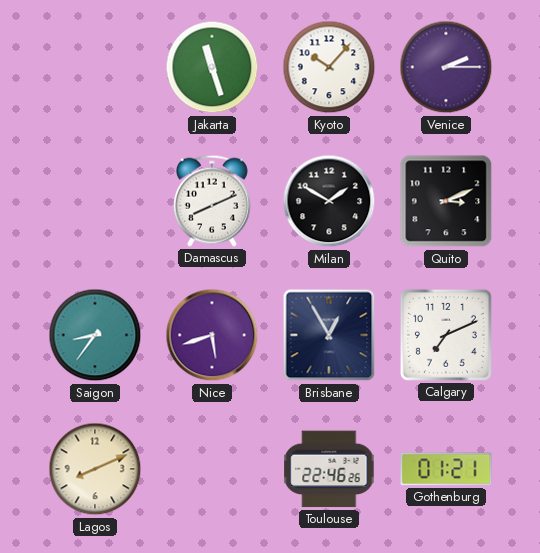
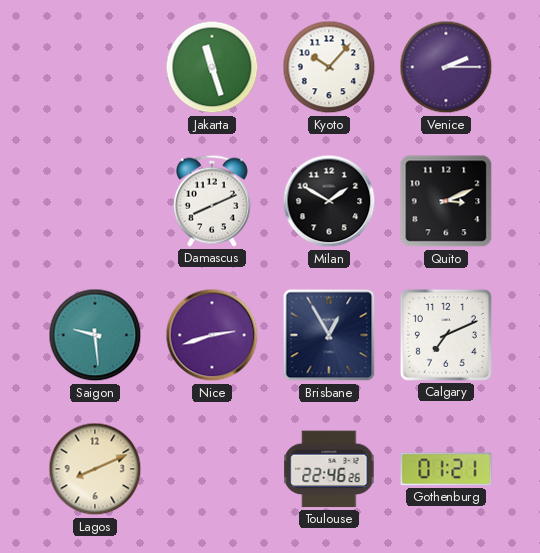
Saigon: 8:36 -> 9:29
Nice: 5:42 -> 2:42
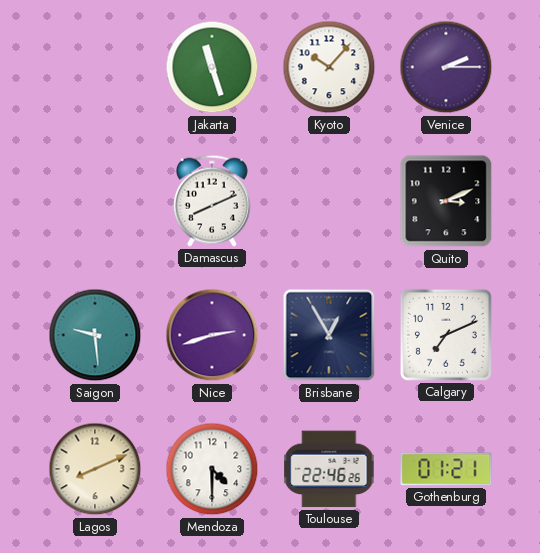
Milan: 1:50 -> none
Mendoza: none -> 4:30
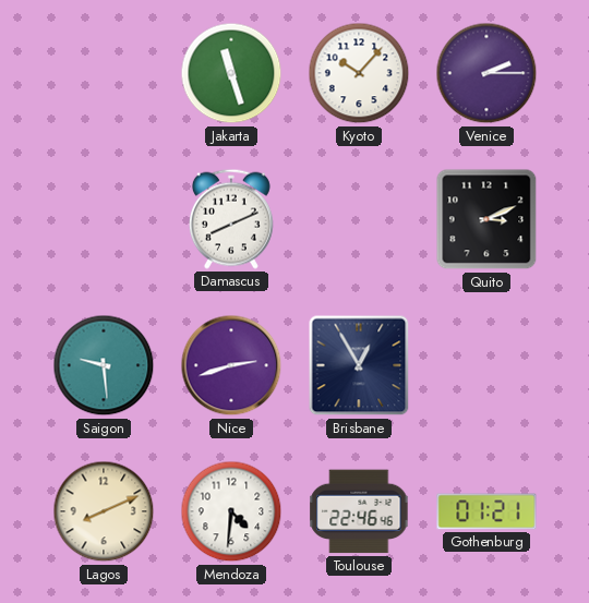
Calgary: 7:11 -> none
Mendoza: 4:30 -> 4:31
Toulouse: 22:46:26 -> 22:46:46
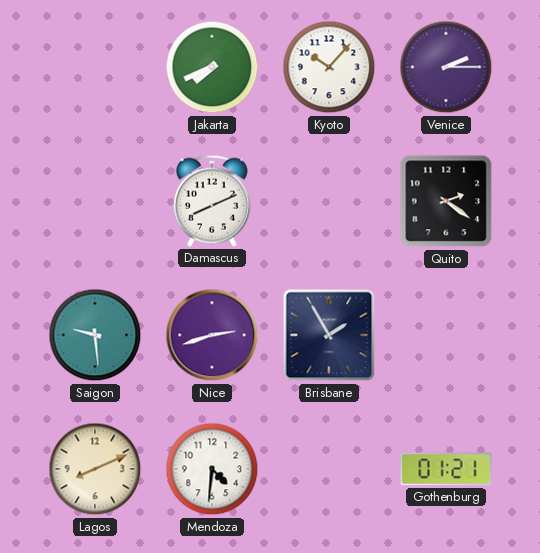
Jakarta: 11:27 -> 7:41
Quito: 3:11 -> 2:21
Brisbane: 12:55 -> 1:55
Toulouse: 22:46 -> none
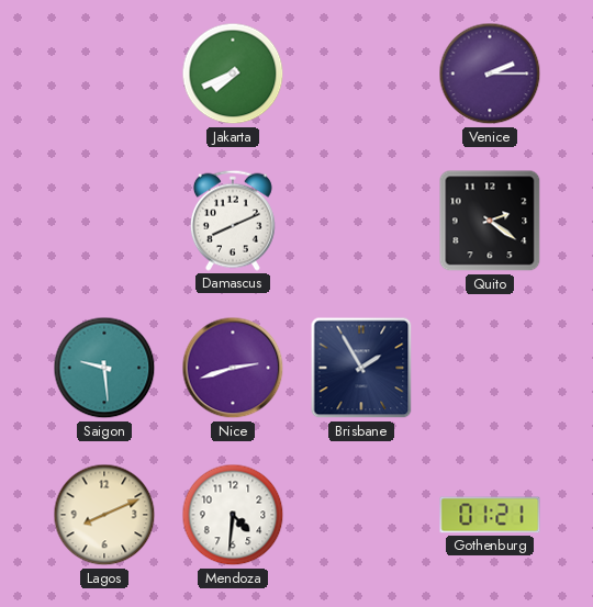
Kyoto: 10:07 -> none
